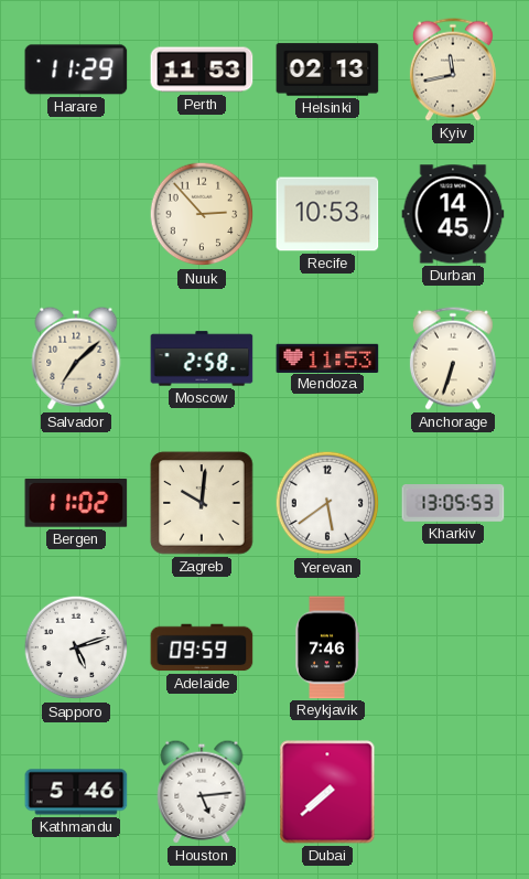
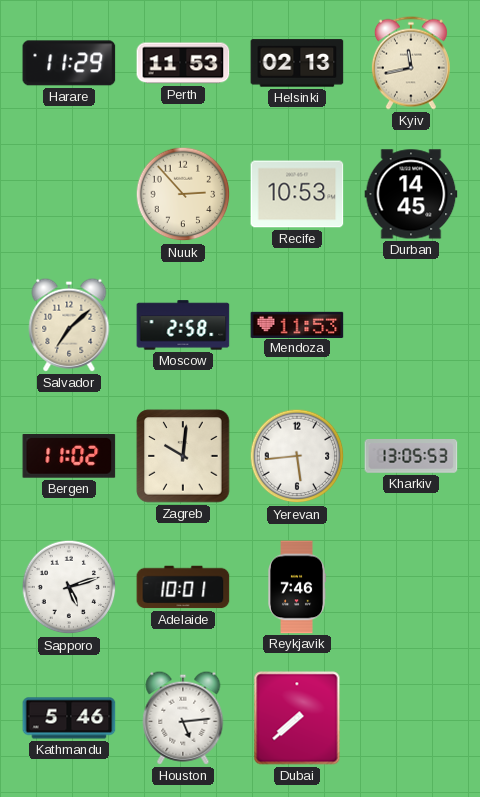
Anchorage: 6:33 -> none
Yerevan: 5:39 -> 5:44
Adelaide: 09:59 -> 10:01
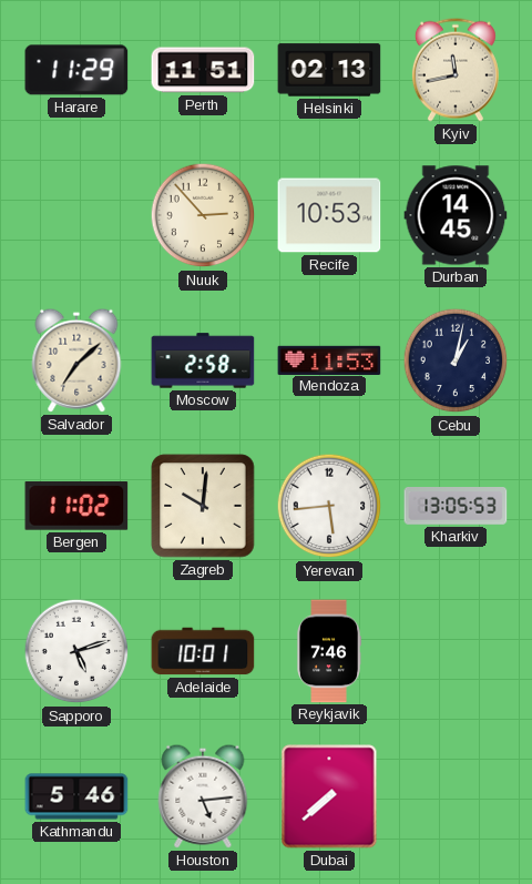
Perth: 11:53 -> 11:51
Cebu: none -> 1:02
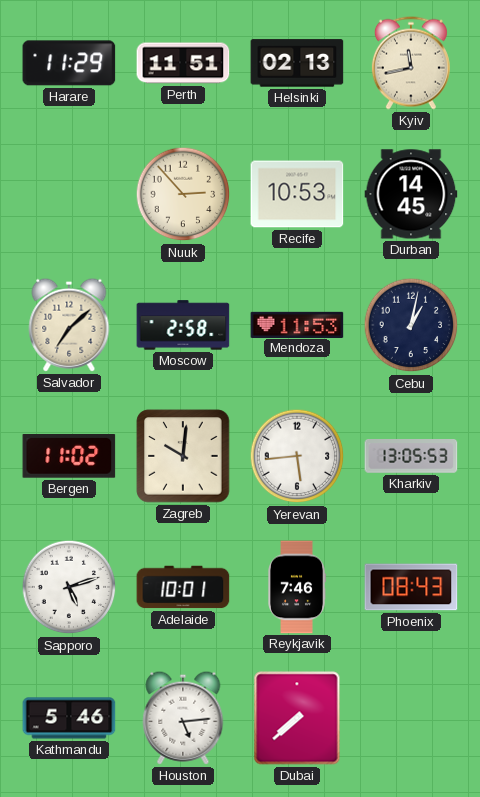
Phoenix: none -> 08:43
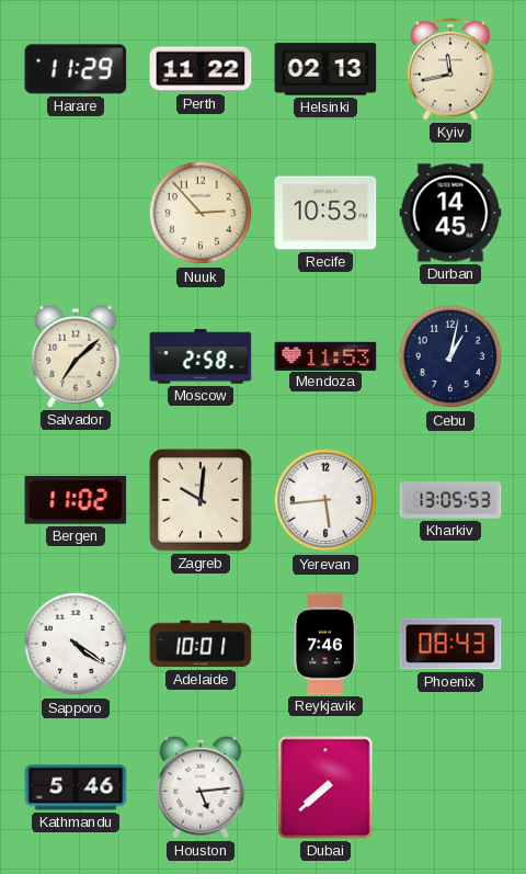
Perth: 11:51 -> 11:22
Sapporo: 5:12 -> 4:21
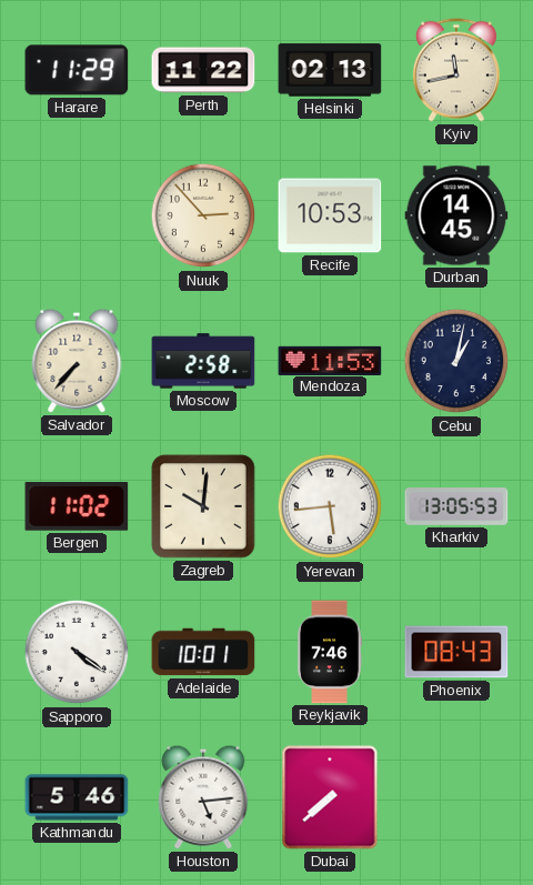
Salvador: 7:08 -> 7:37
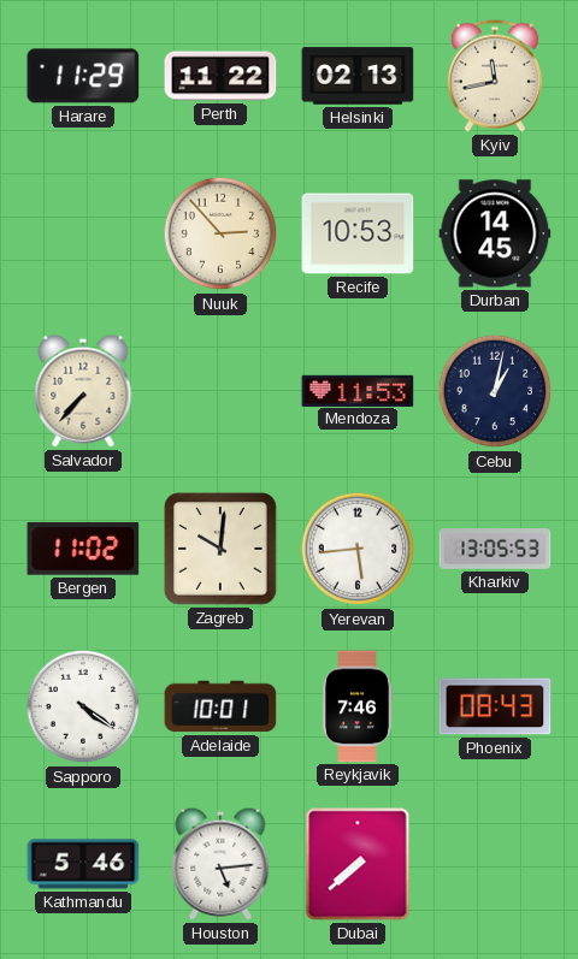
Moscow: 2:58 -> none
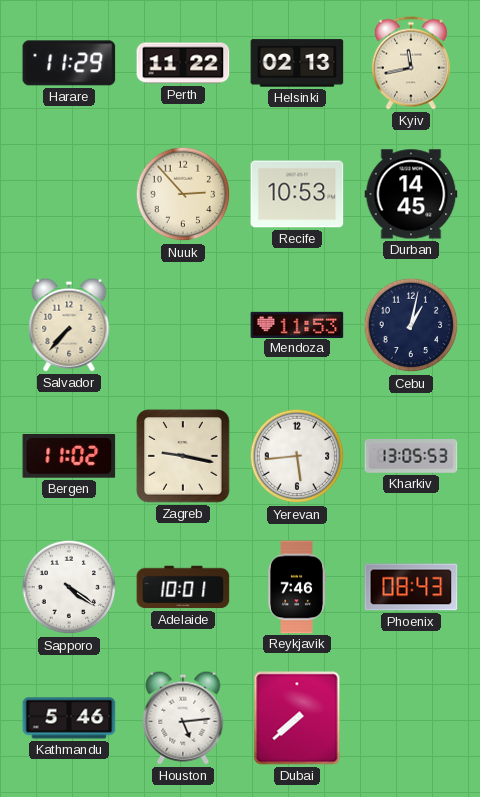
Zagreb: 10:01 -> 9:17
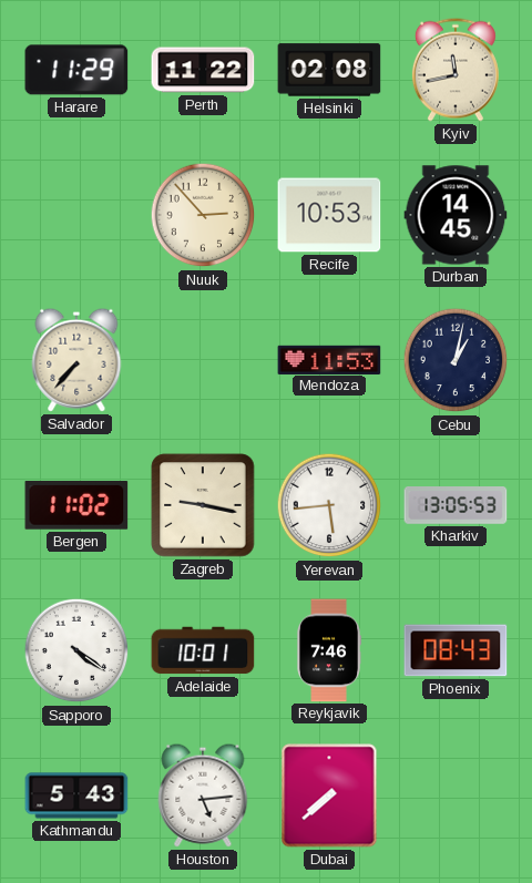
Helsinki: 02:13 -> 02:08
Kathmandu: 5:46 -> 5:43
